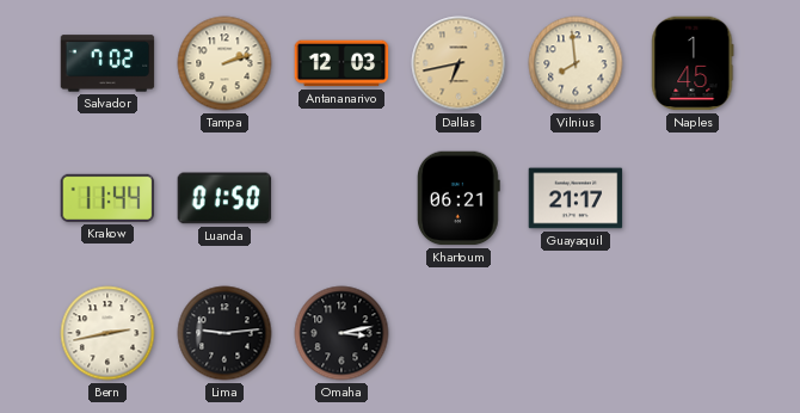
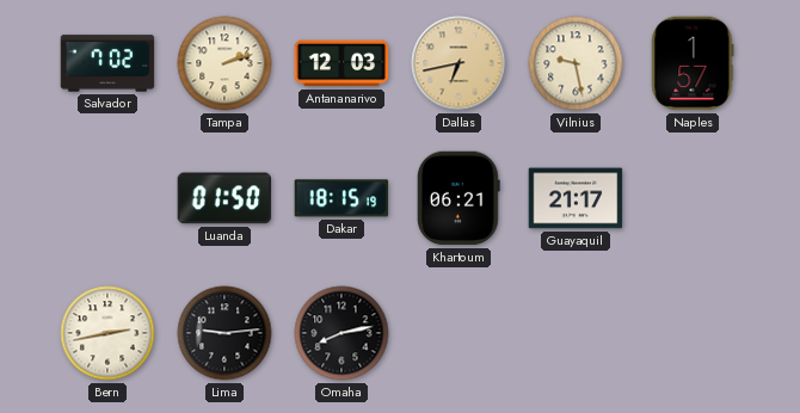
Vilnius: 7:59 -> 9:28
Naples: 1:45 -> 1:57
Krakow: 11:44 -> none
Dakar: none -> 18:15
Omaha: 3:13 -> 8:13
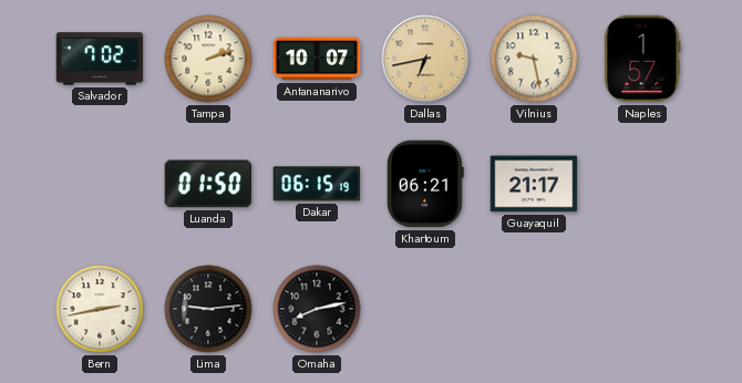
Antananarivo: 12:03 -> 10:07
Dakar: 18:15 -> 06:15
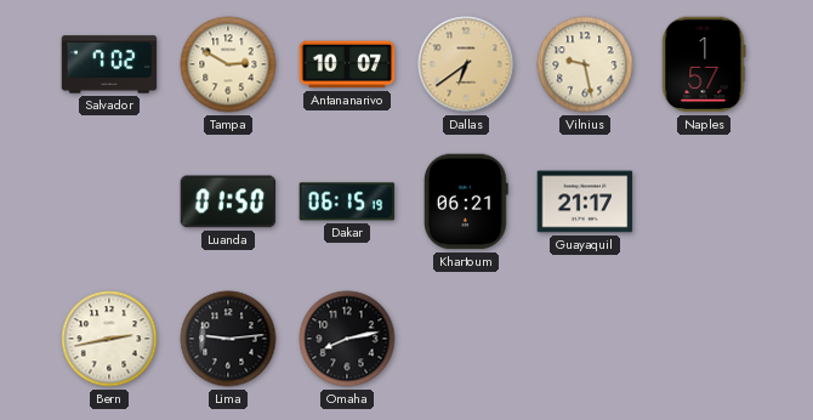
Tampa: 2:12 -> 2:50
Dallas: 6:43 -> 6:39
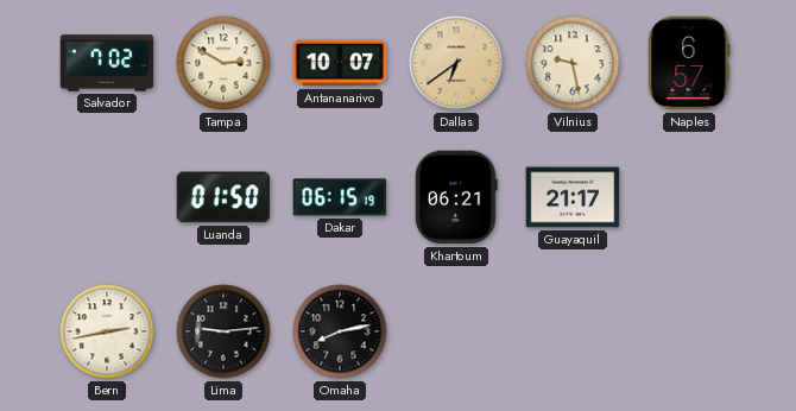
Naples: 1:57 -> 6:57
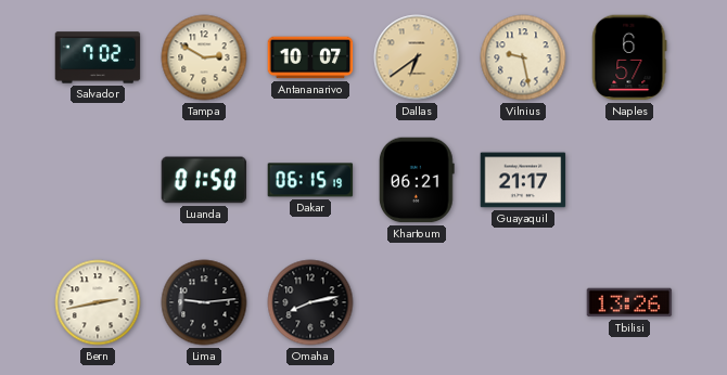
Tbilisi: none -> 13:26
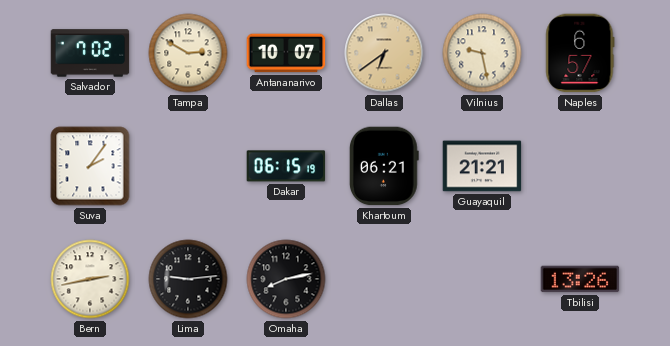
Suva: none -> 2:06
Luanda: 01:50 -> none
Guayaquil: 21:17 -> 21:21
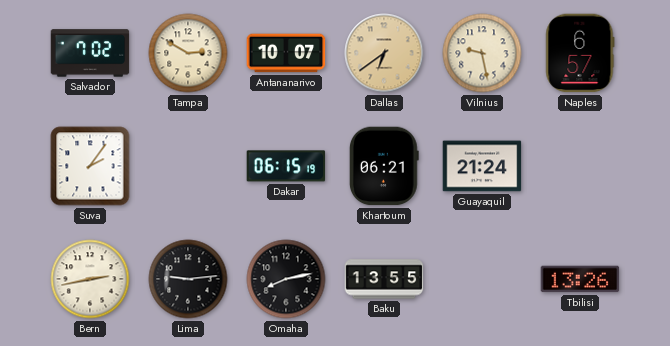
Guayaquil: 21:21 -> 21:24
Baku: none -> 13:55
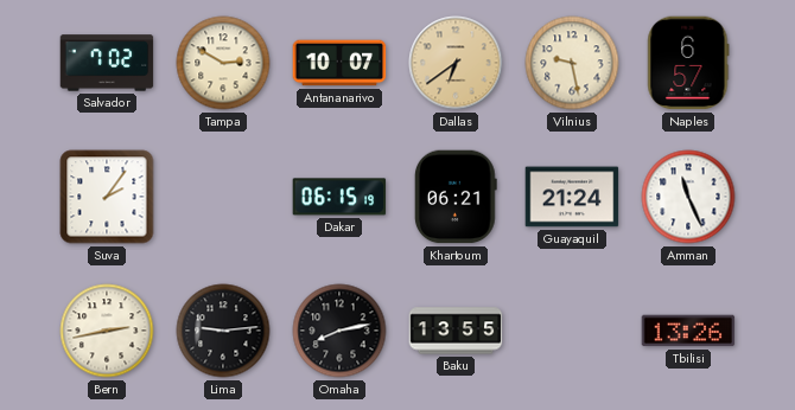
Amman: none -> 11:26
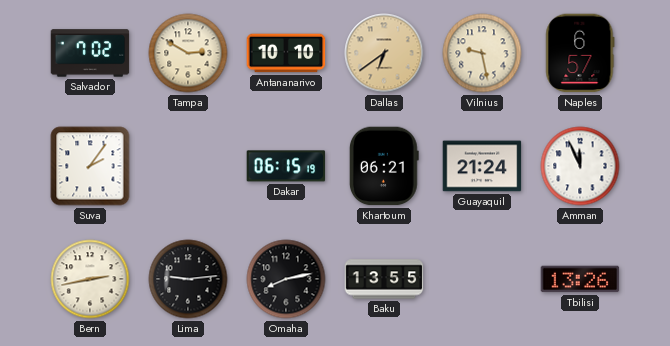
Antananarivo: 10:07 -> 10:10
Amman: 11:26 -> 11:56
